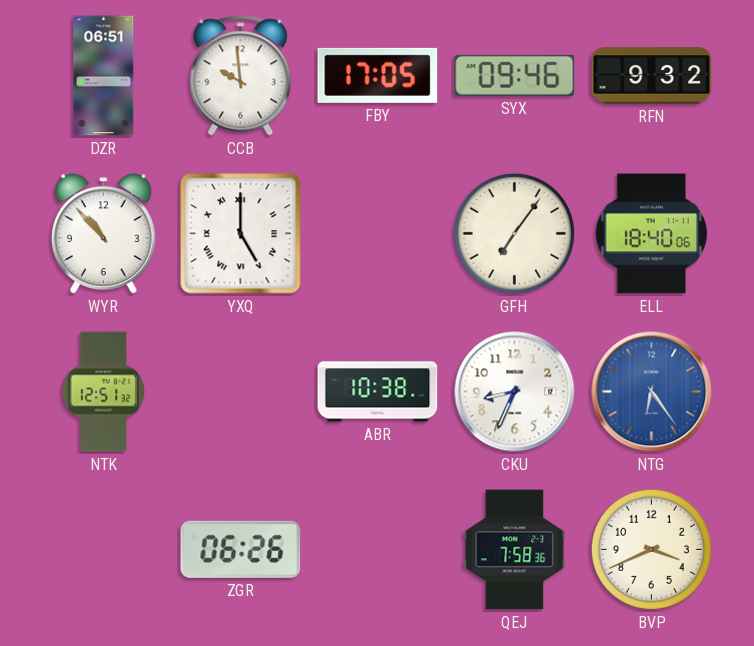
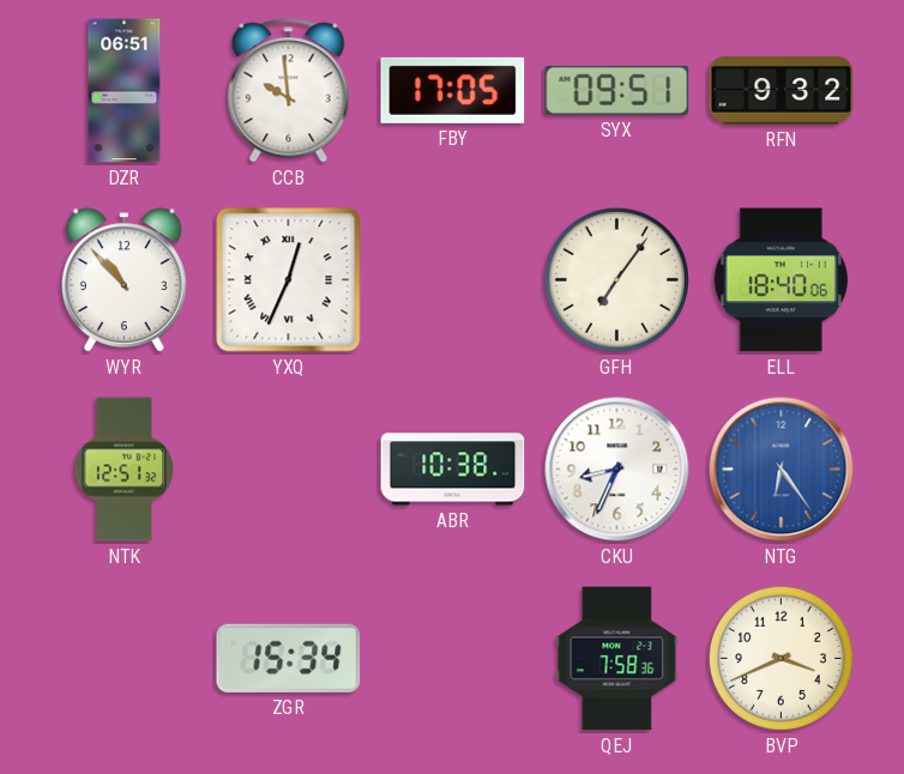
SYX: 09:46 -> 09:51
YXQ: 5:00 -> 12:34
ZGR: 06:26 -> 15:34
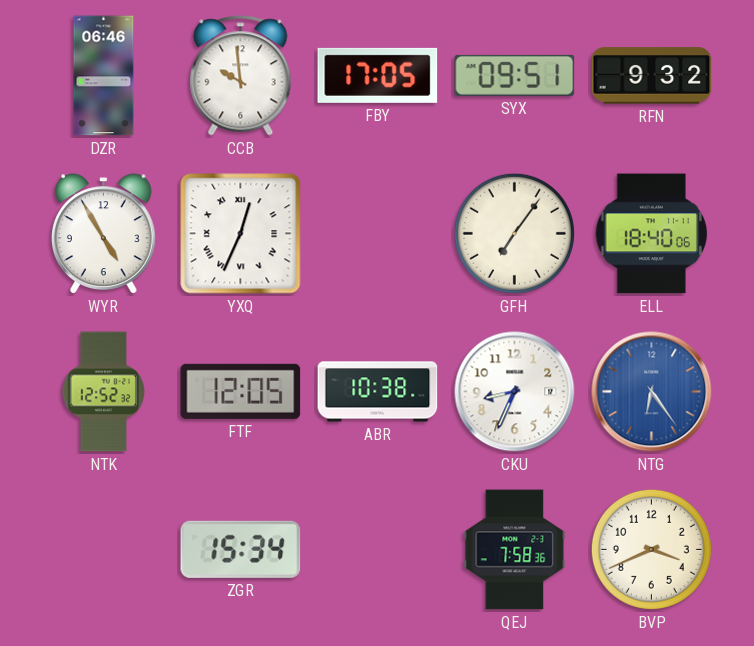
DZR: 06:51 -> 06:46
WYR: 10:53 -> 4:55
NTK: 12:51 -> 12:52
FTF: none -> 12:05
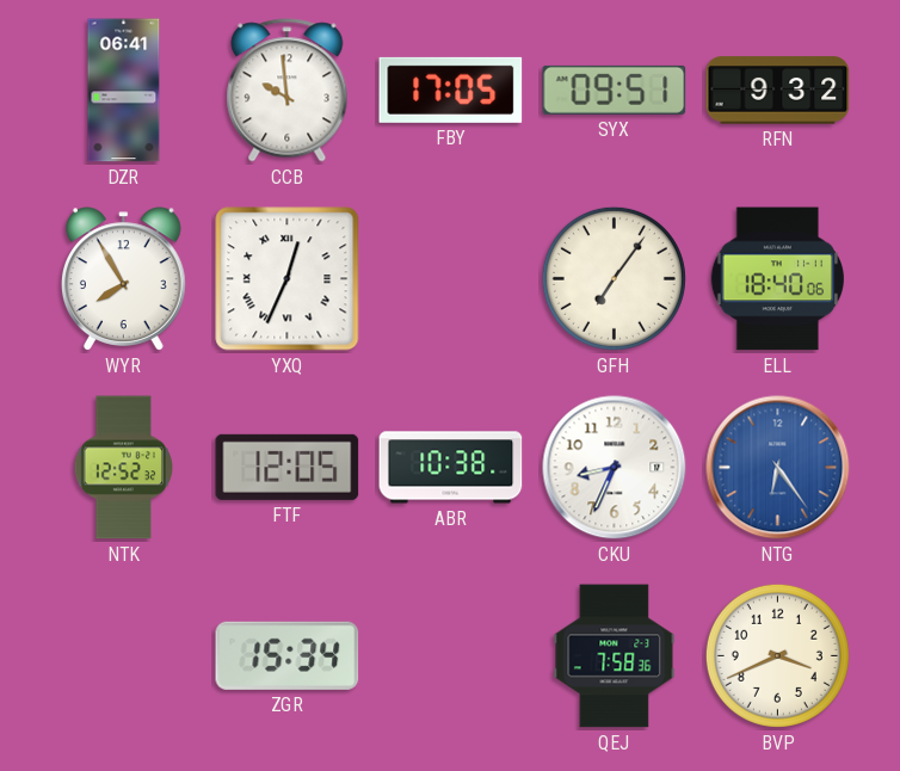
DZR: 06:46 -> 06:41
WYR: 4:55 -> 7:55
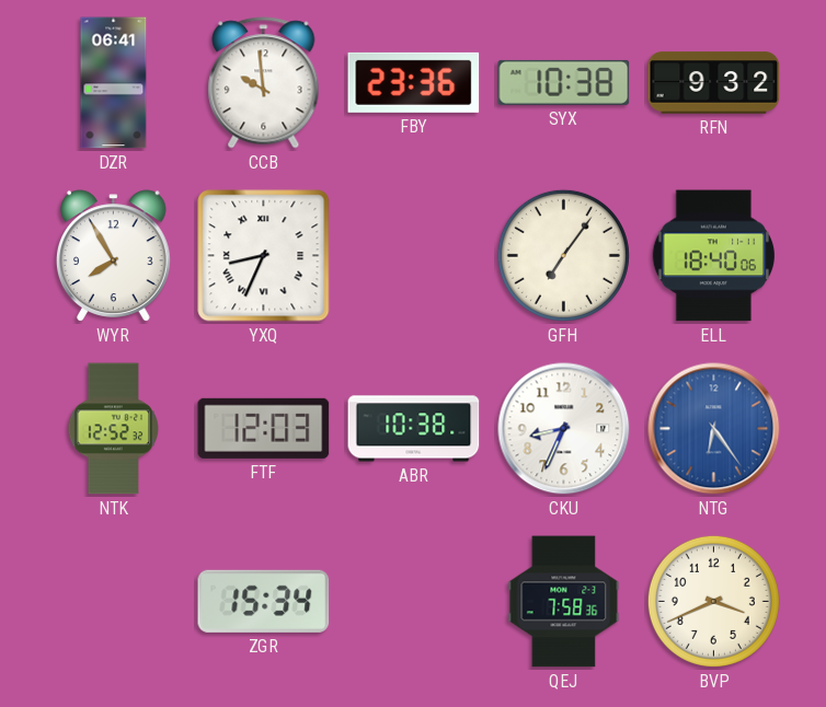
FBY: 17:05 -> 23:36
SYX: 09:51 -> 10:38
YXQ: 12:34 -> 8:34
FTF: 12:05 -> 12:03
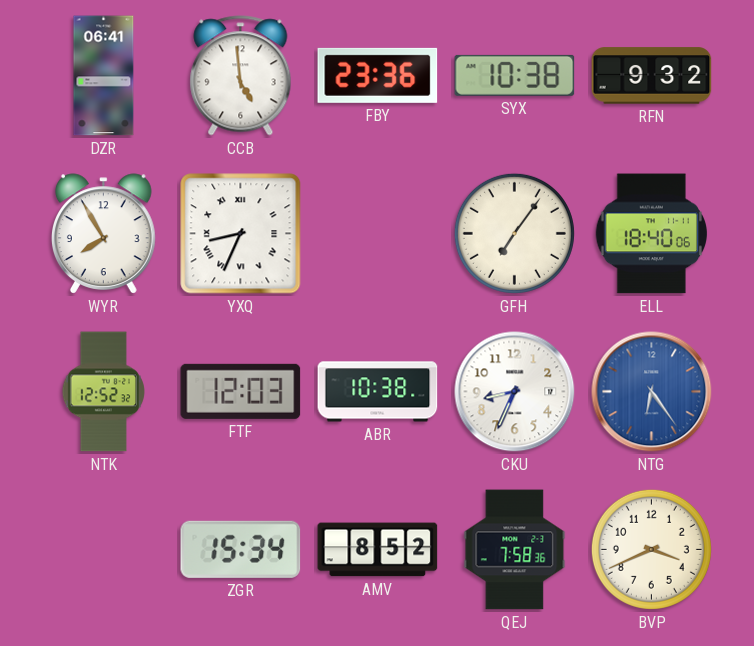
CCB: 9:59 -> 4:59
AMV: none -> 8:52
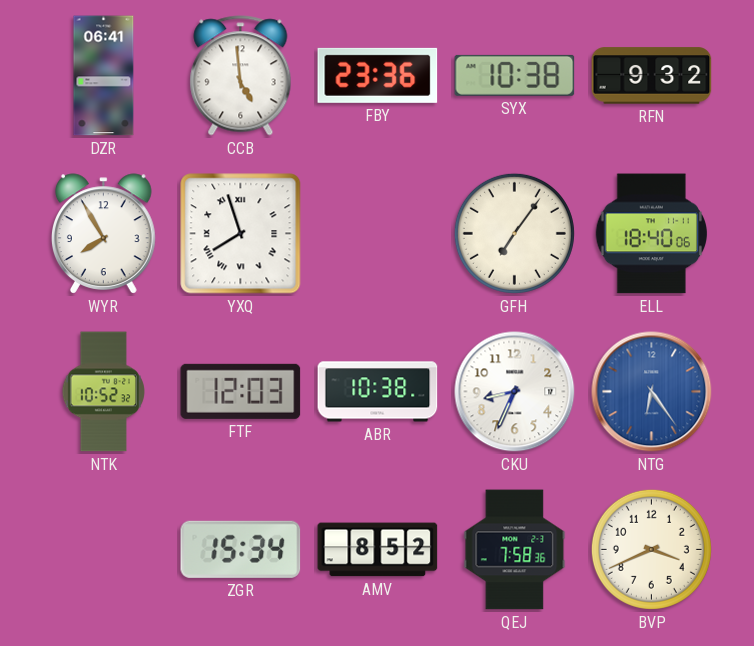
YXQ: 8:34 -> 7:57
NTK: 12:52 -> 10:52
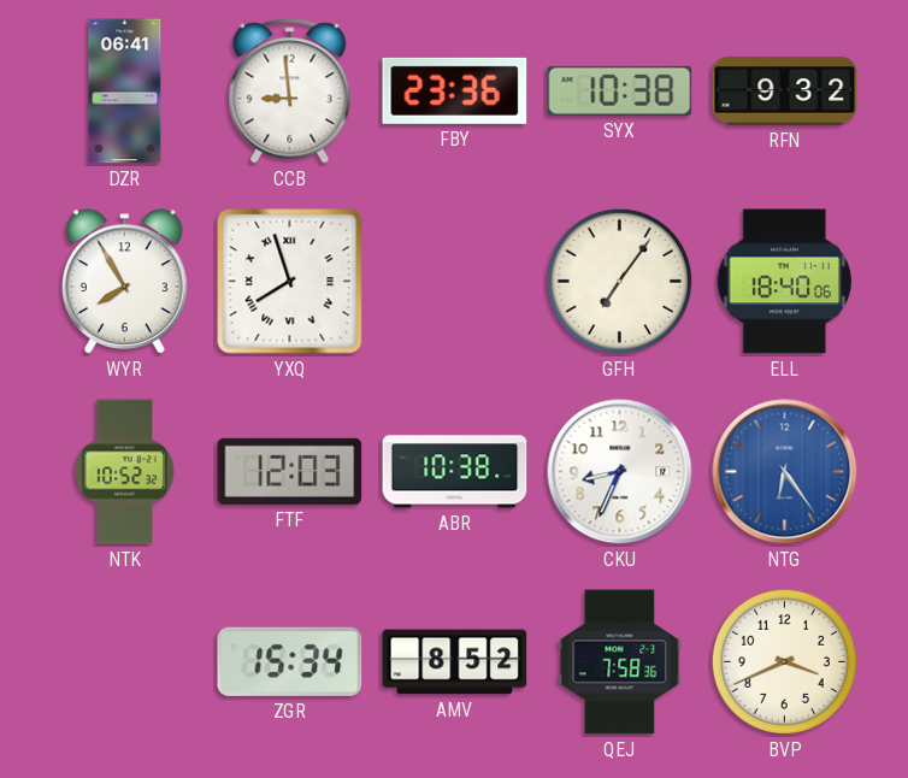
CCB: 4:59 -> 8:59
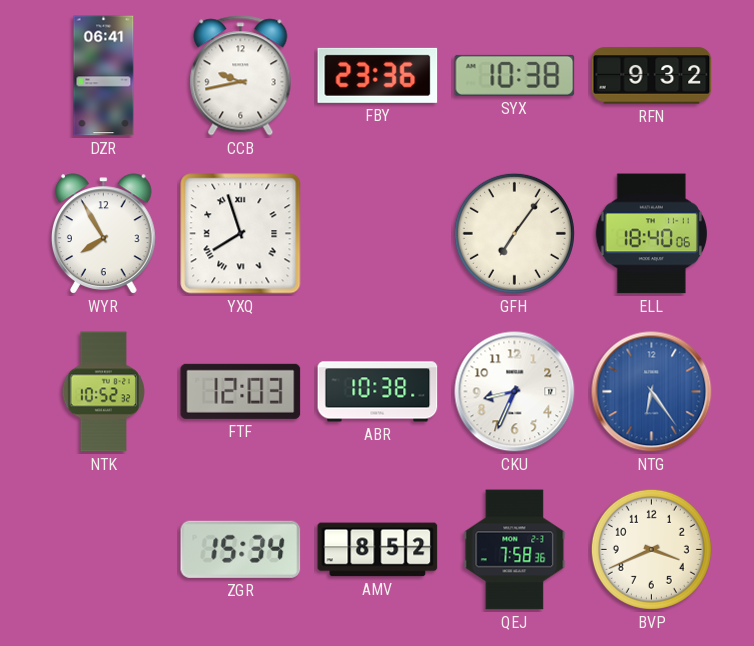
CCB: 8:59 -> 9:43
